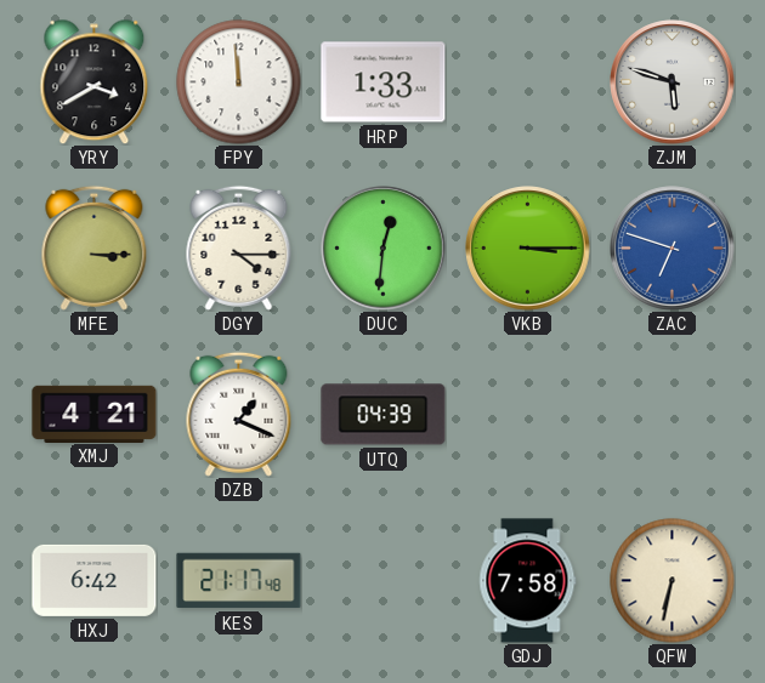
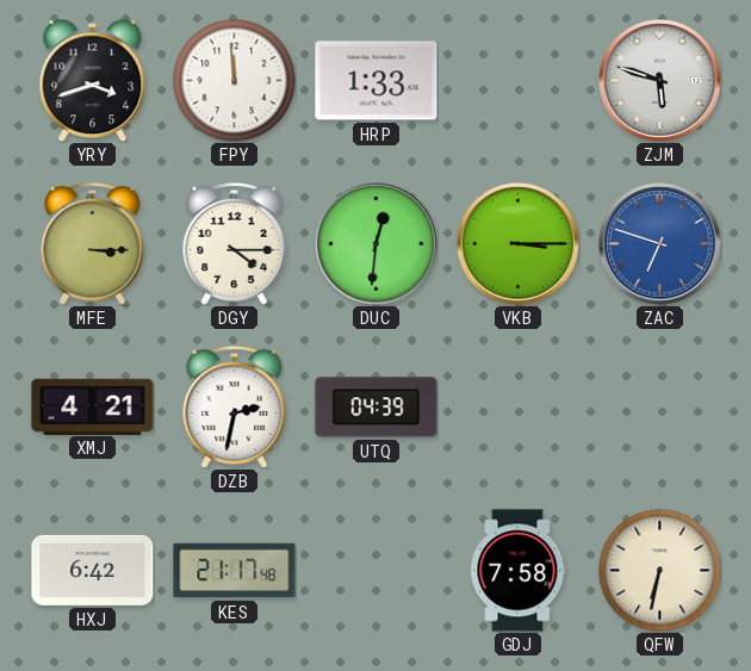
YRY: 3:40 -> 3:42
DZB: 1:19 -> 2:32
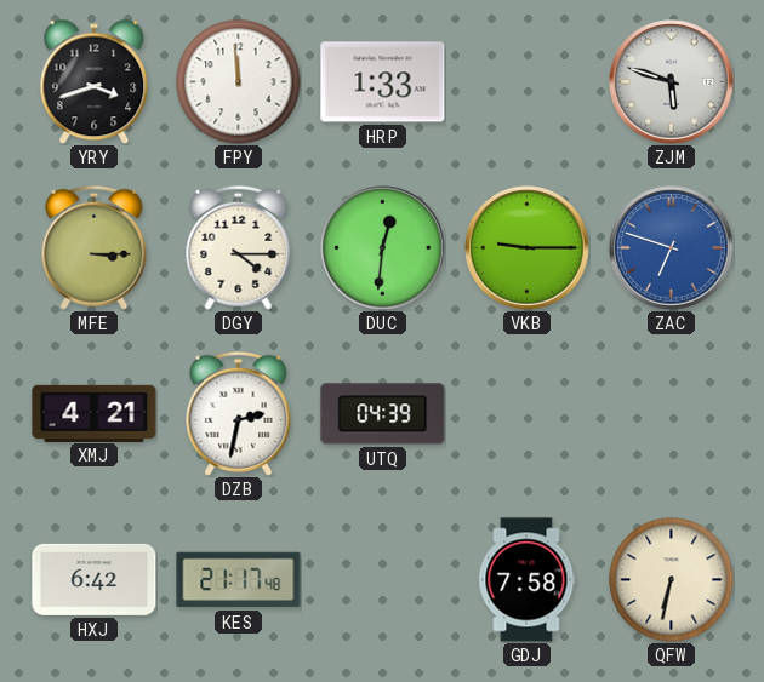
VKB: 3:15 -> 9:15
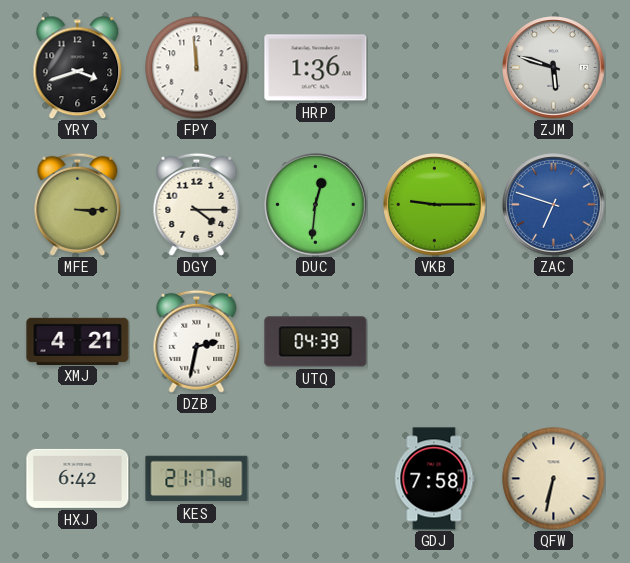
HRP: 1:33 -> 1:36
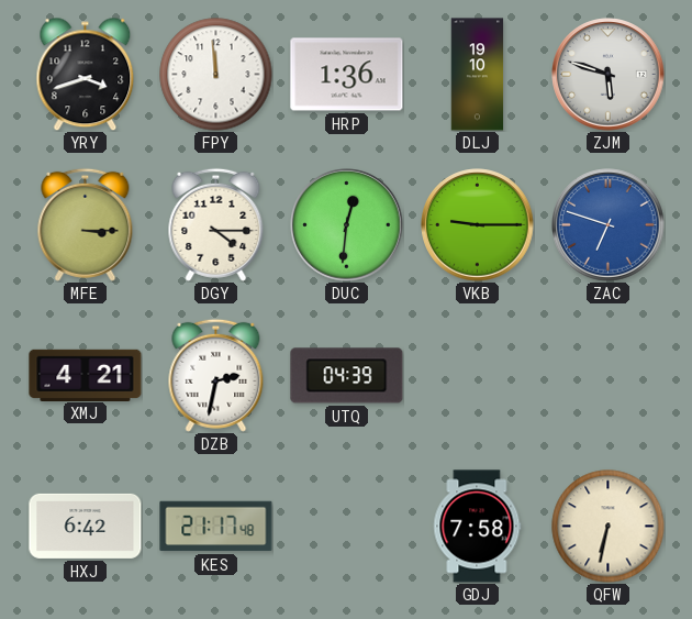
DLJ: none -> 19:10
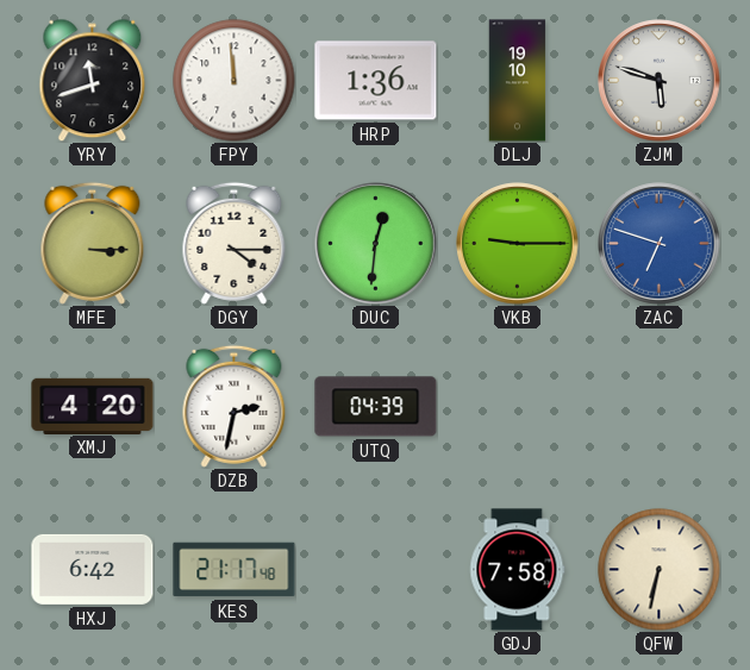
YRY: 3:42 -> 11:42
XMJ: 4:21 -> 4:20
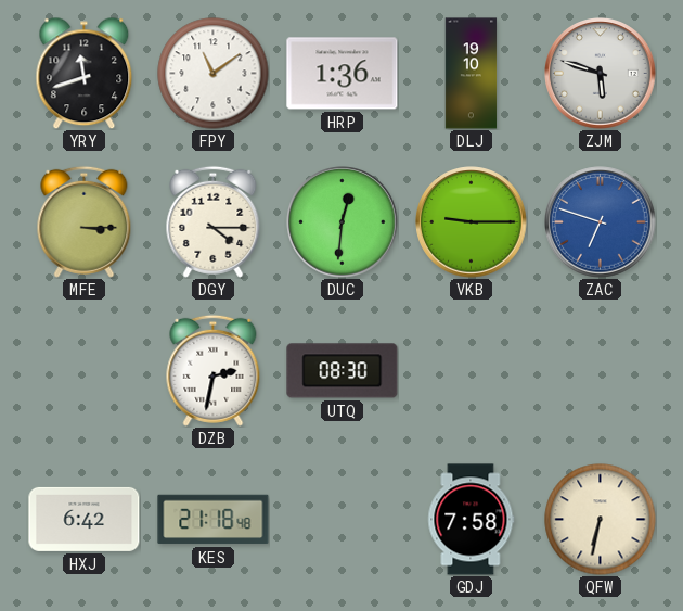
FPY: 11:59 -> 11:09
XMJ: 4:20 -> none
UTQ: 04:39 -> 08:30
KES: 21:17 -> 21:18
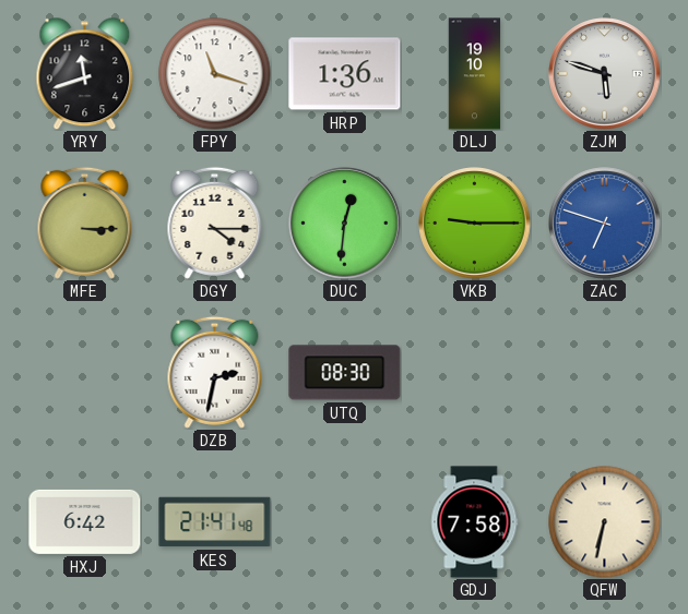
FPY: 11:09 -> 11:18
KES: 21:18 -> 21:41
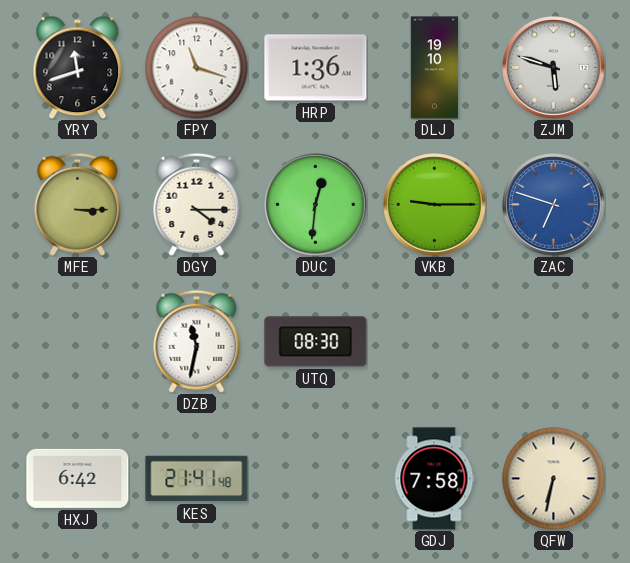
DZB: 2:32 -> 11:32
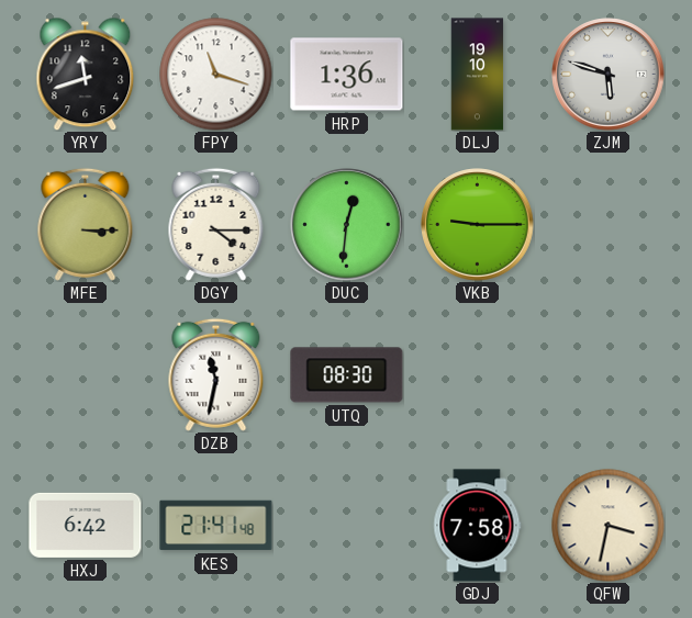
ZAC: 6:48 -> none
QFW: 6:32 -> 3:32
